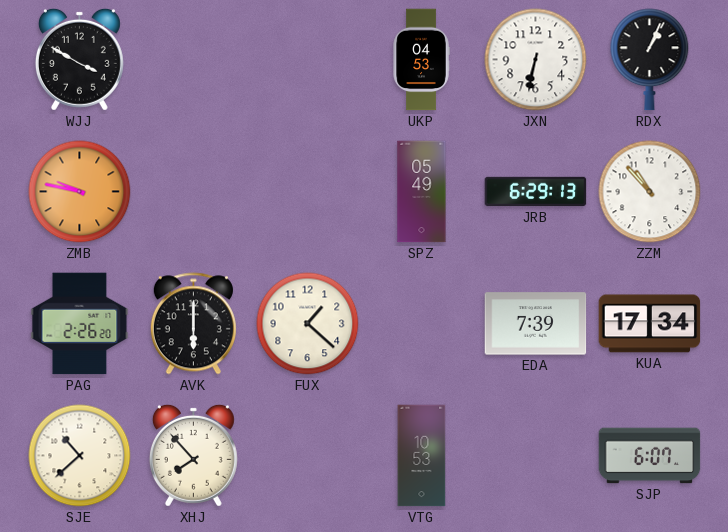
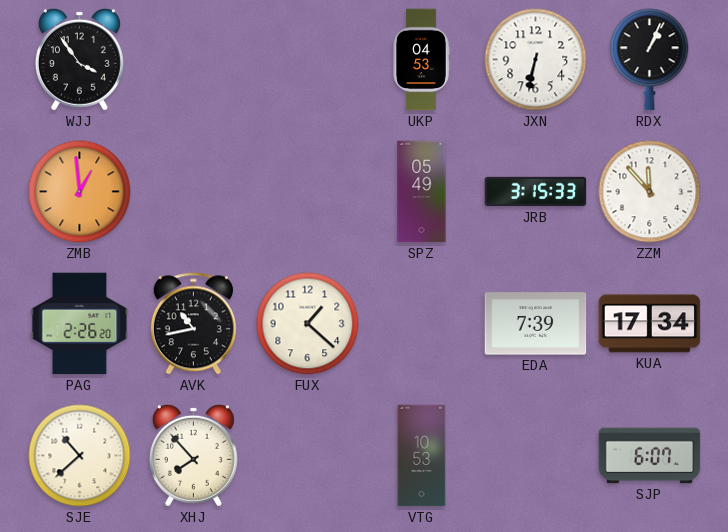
WJJ: 3:50 -> 3:54
ZMB: 9:47 -> 12:59
JRB: 6:29 -> 3:15
ZZM: 10:53 -> 11:53
AVK: 6:00 -> 10:43
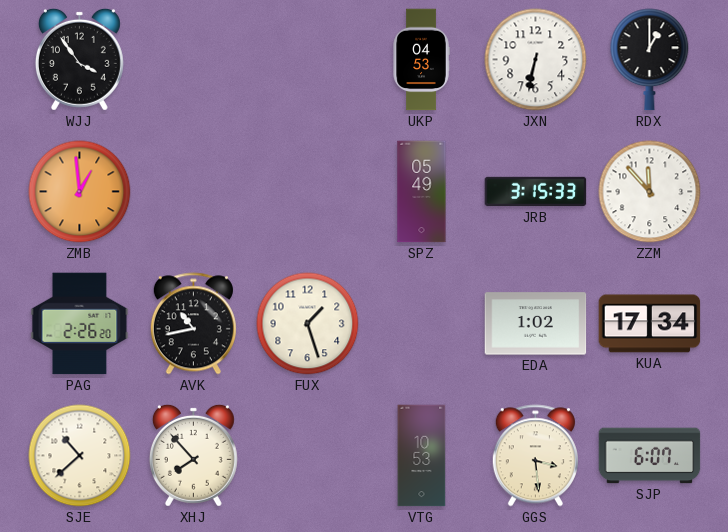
RDX: 1:04 -> 1:00
FUX: 1:22 -> 1:27
EDA: 7:39 -> 1:02
GGS: none -> 3:29
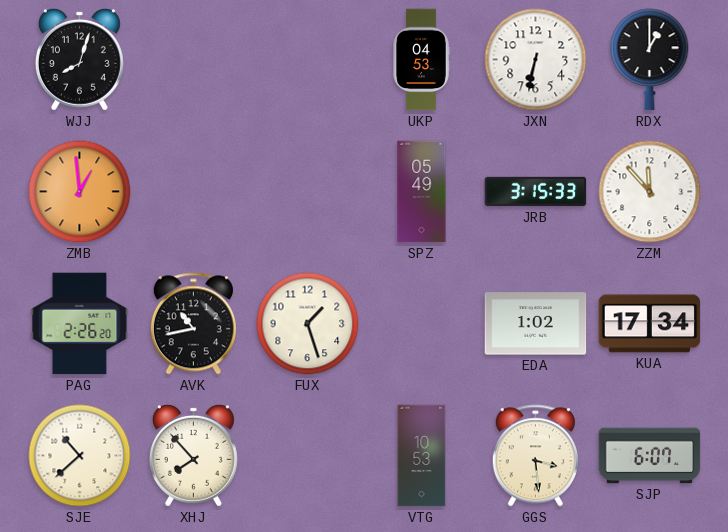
WJJ: 3:54 -> 8:03
